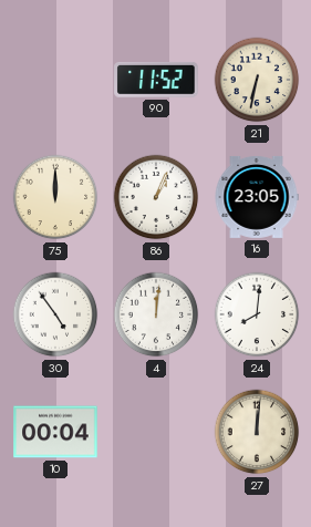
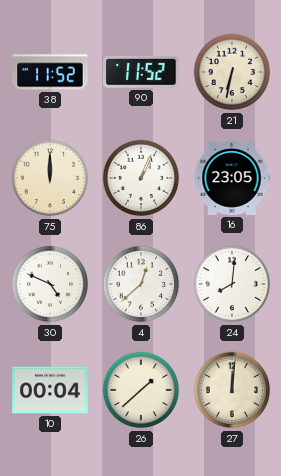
38: none -> 11:52
30: 4:54 -> 4:49
4: 12:01 -> 12:38
26: none -> 1:38
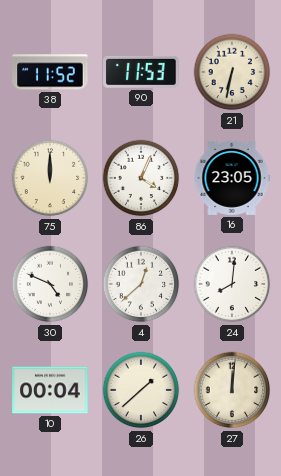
90: 11:52 -> 11:53
86: 1:04 -> 4:04
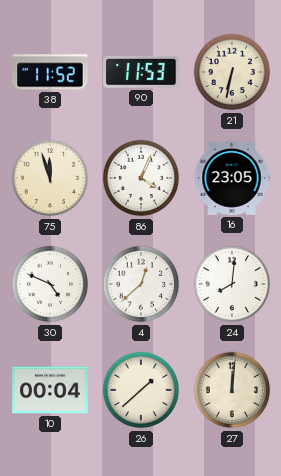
75: 12:00 -> 11:57
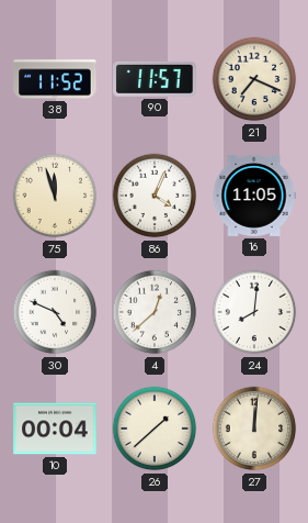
90: 11:53 -> 11:57
21: 6:32 -> 7:19
16: 23:05 -> 11:05
